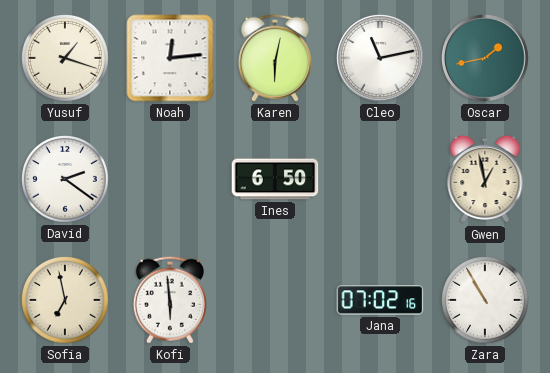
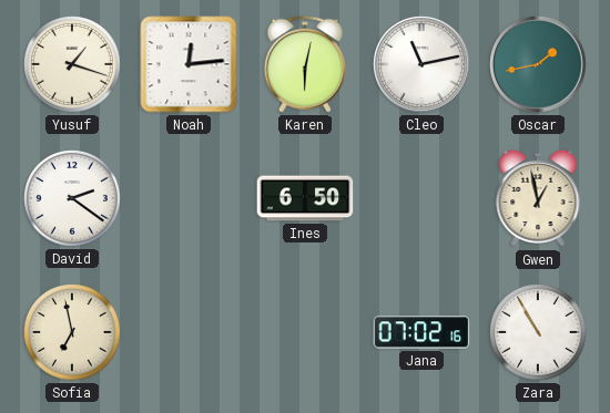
Kofi: 5:59 -> none
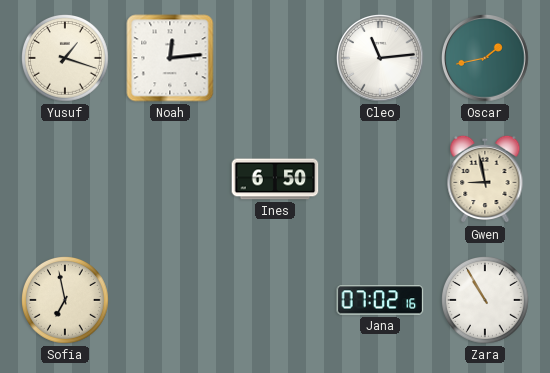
Karen: 6:02 -> none
Cleo: 11:13 -> 11:14
David: 2:21 -> none
Gwen: 12:58 -> 8:58
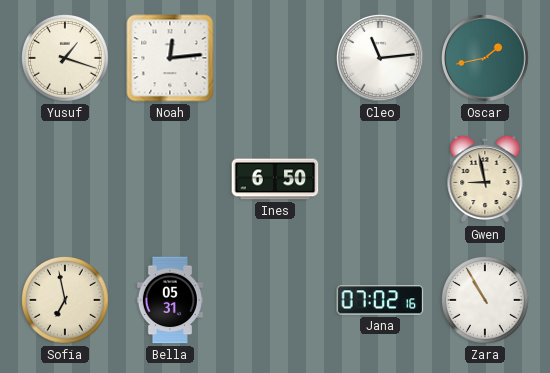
Bella: none -> 05:31
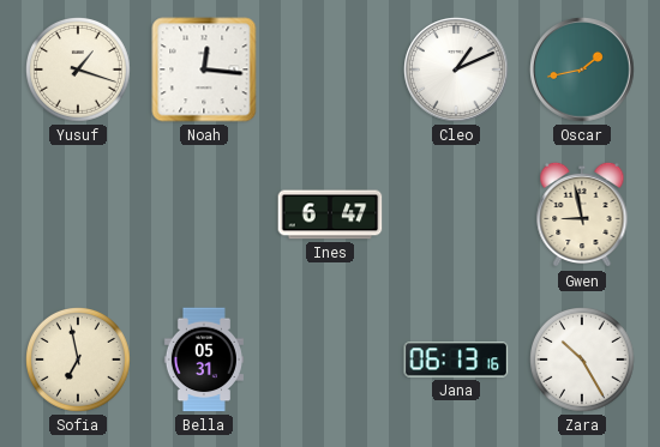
Noah: 12:14 -> 12:16
Cleo: 11:14 -> 1:11
Ines: 6:50 -> 6:47
Jana: 07:02 -> 06:13
Zara: 10:55 -> 10:25
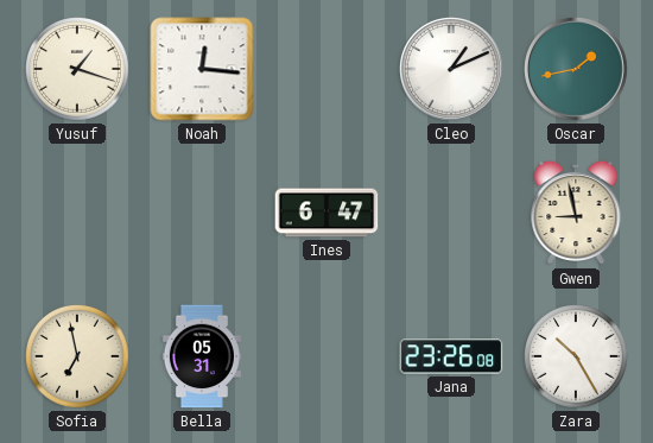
Jana: 06:13 -> 23:26
